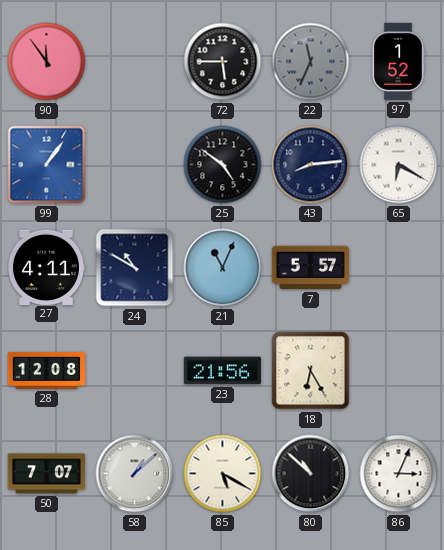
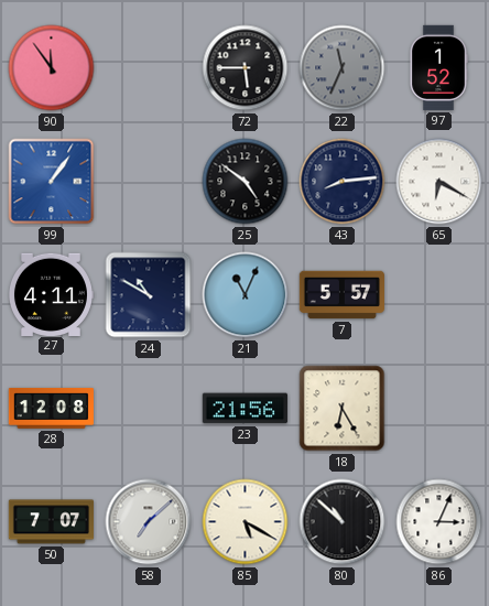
58: 1:08 -> 7:08
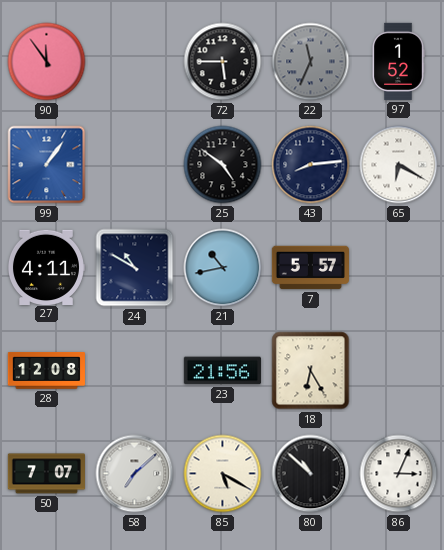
21: 11:04 -> 10:43
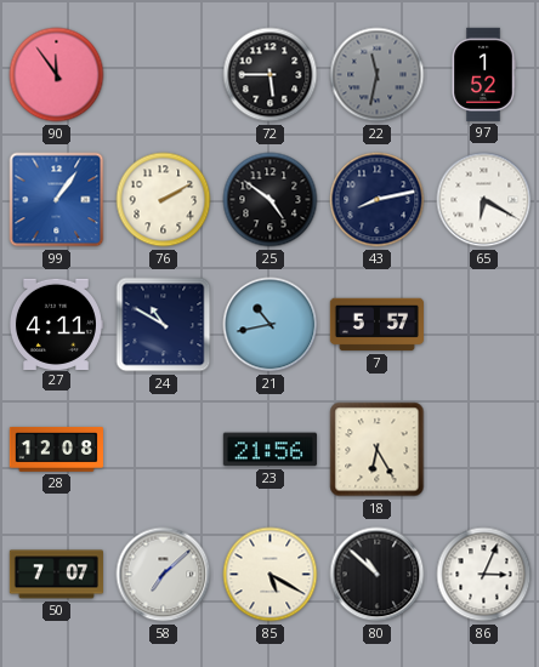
22: 11:34 -> 11:32
76: none -> 2:10
43: 8:14 -> 8:13
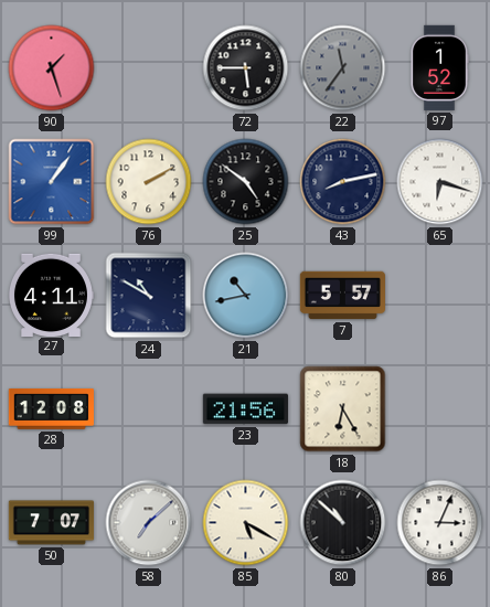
90: 11:54 -> 1:27
22: 11:32 -> 11:36
65: 6:20 -> 6:18
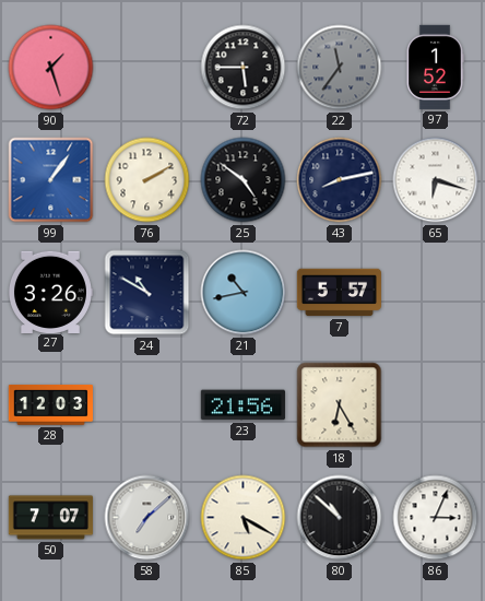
27: 4:11 -> 3:26
28: 12:08 -> 12:03
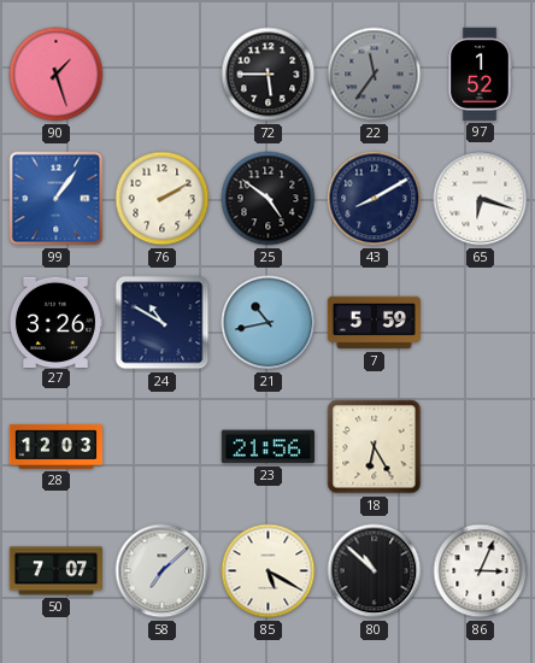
43: 8:13 -> 8:10
7: 5:57 -> 5:59
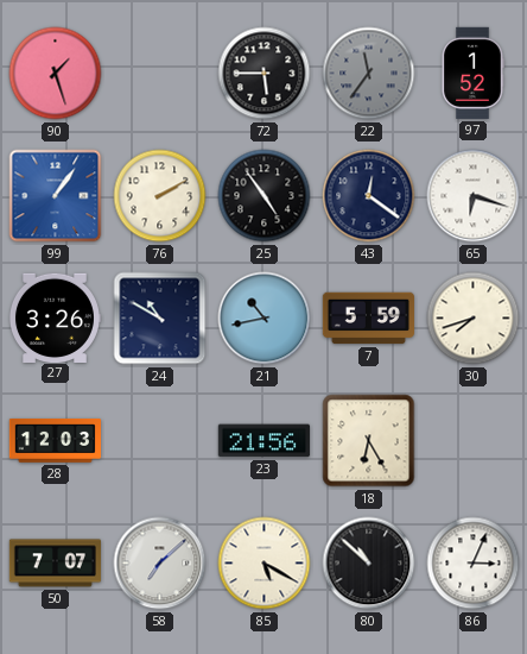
25: 4:51 -> 4:54
43: 8:10 -> 12:21
30: none -> 7:42
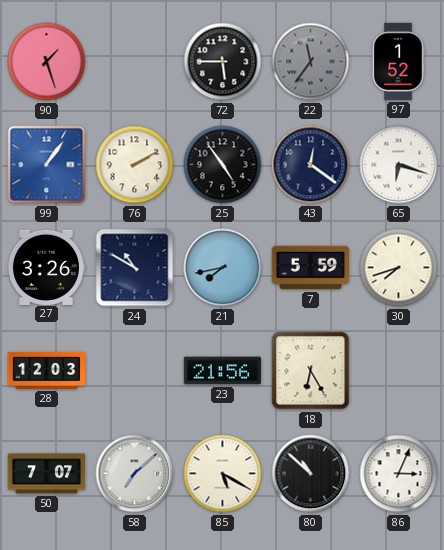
21: 10:43 -> 7:43
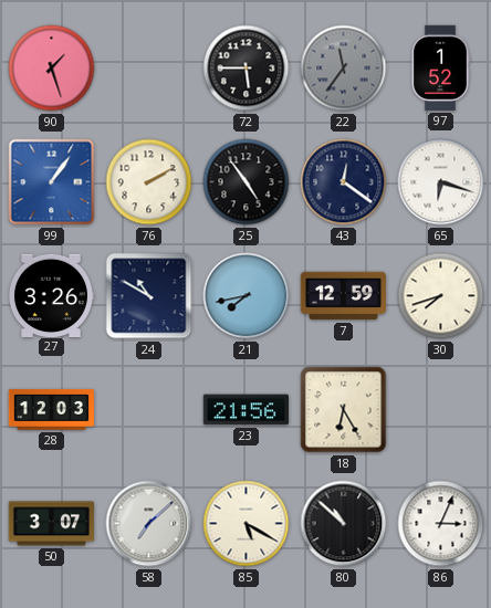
7: 5:59 -> 12:59
50: 7:07 -> 3:07
